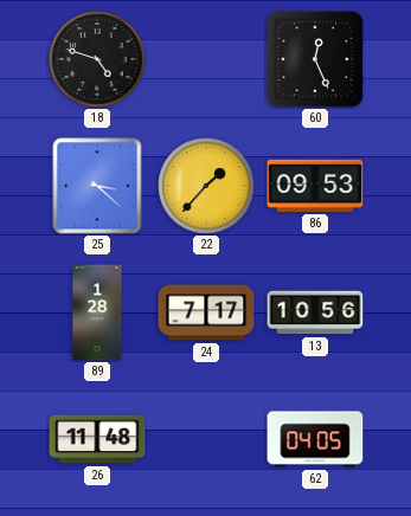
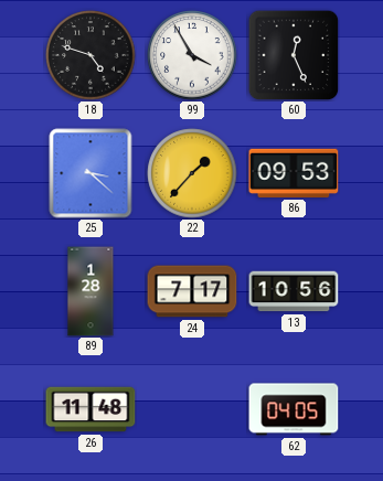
99: none -> 3:55
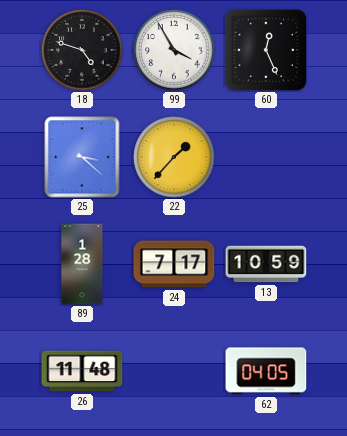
86: 09:53 -> none
13: 10:56 -> 10:59
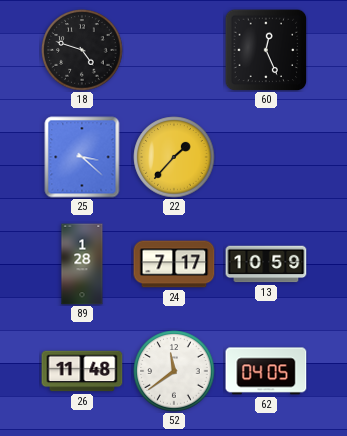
99: 3:55 -> none
52: none -> 11:39
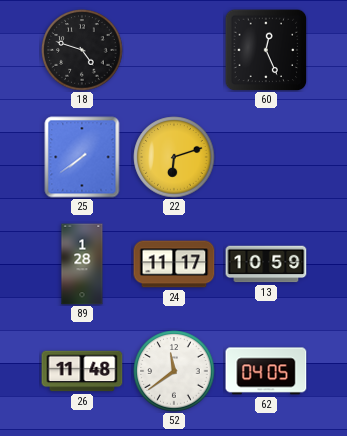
25: 3:22 -> 7:39
22: 1:37 -> 6:12
24: 7:17 -> 11:17
